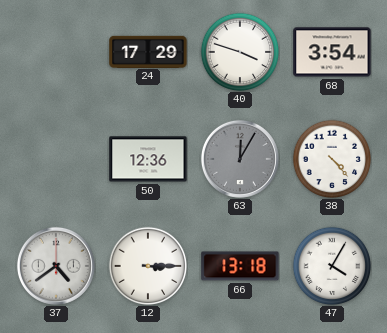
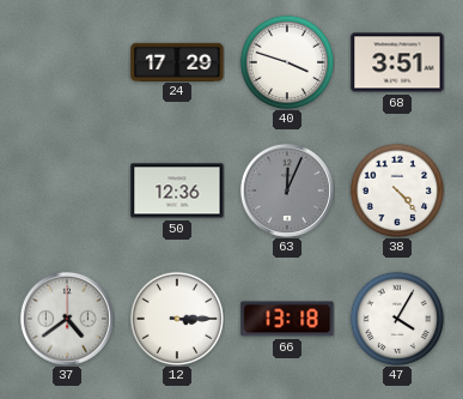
68: 3:54 -> 3:51
63: 12:05 -> 12:04
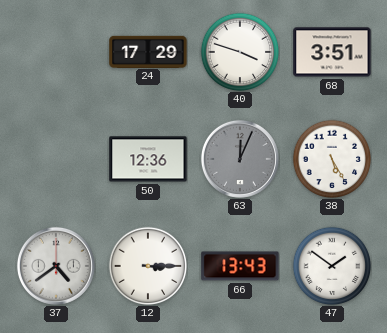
38: 4:23 -> 5:25
66: 13:18 -> 13:43
47: 4:05 -> 1:51
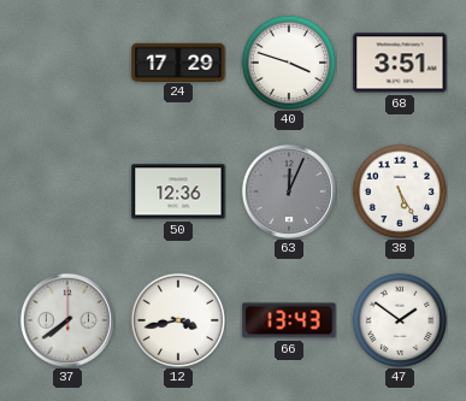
37: 4:39 -> 7:39
12: 3:15 -> 3:43
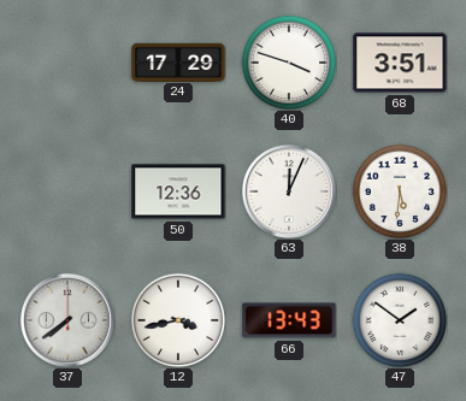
63 dial: grey -> white
38: 5:25 -> 5:31
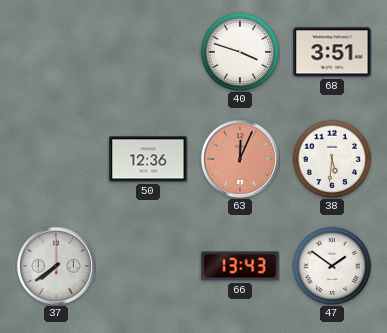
24: 17:29 -> none
63 dial: white -> salmon
12: 3:43 -> none
